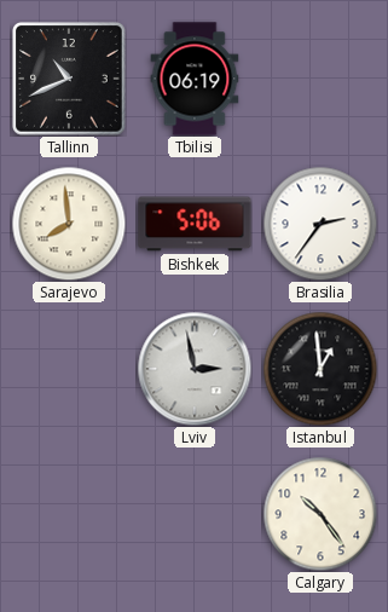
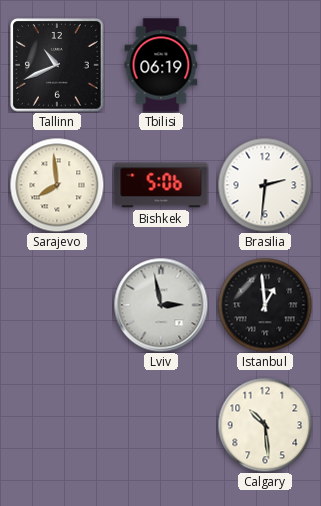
Brasilia: 2:36 -> 2:31
Calgary: 10:24 -> 10:29
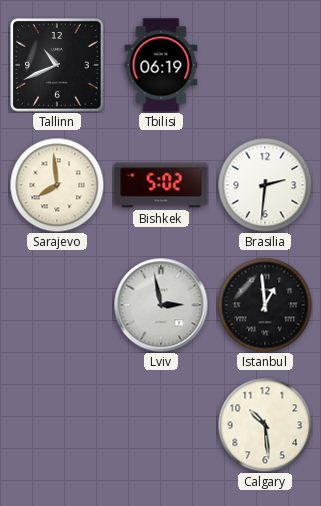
Bishkek: 5:06 -> 5:02
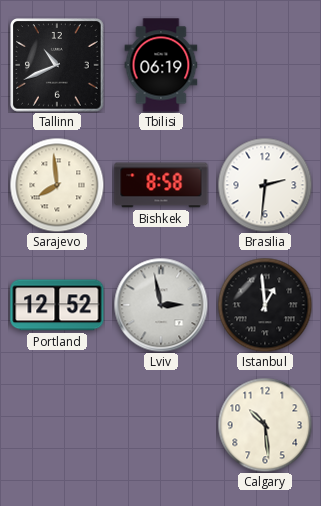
Bishkek: 5:02 -> 8:58
Portland: none -> 12:52
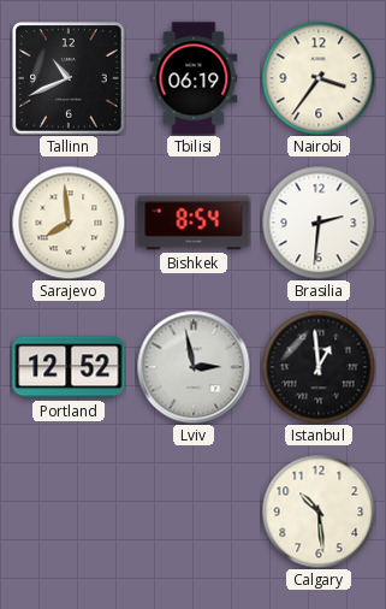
Nairobi: none -> 3:36
Bishkek: 8:58 -> 8:54
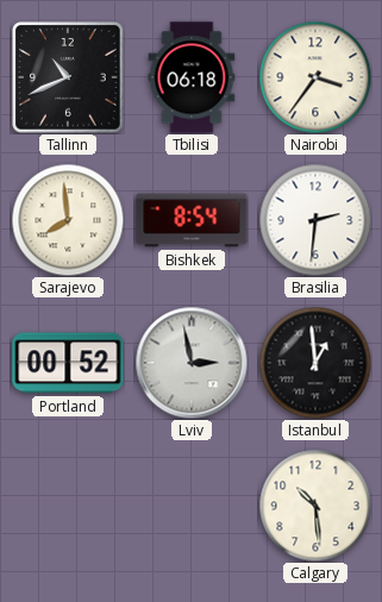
Tbilisi: 06:19 -> 06:18
Portland: 12:52 -> 00:52
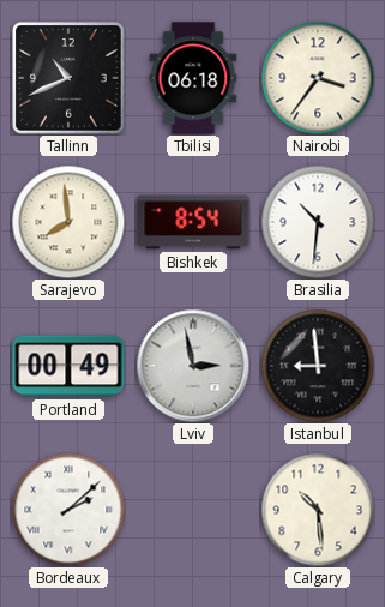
Brasilia: 2:31 -> 10:31
Portland: 00:52 -> 00:49
Istanbul: 12:59 -> 8:59
Bordeaux: none -> 2:08
